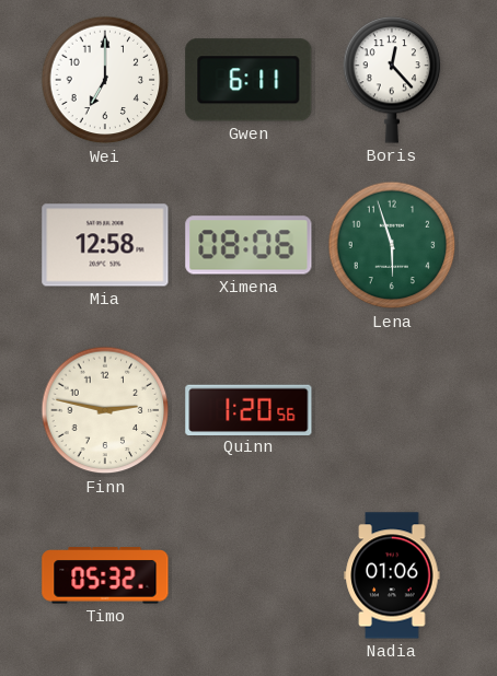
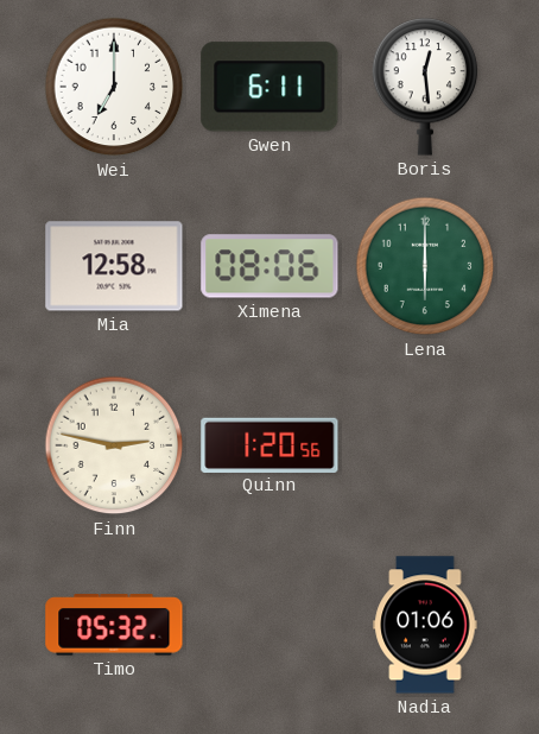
Boris: 12:23 -> 12:29
Lena: 5:57 -> 6:00
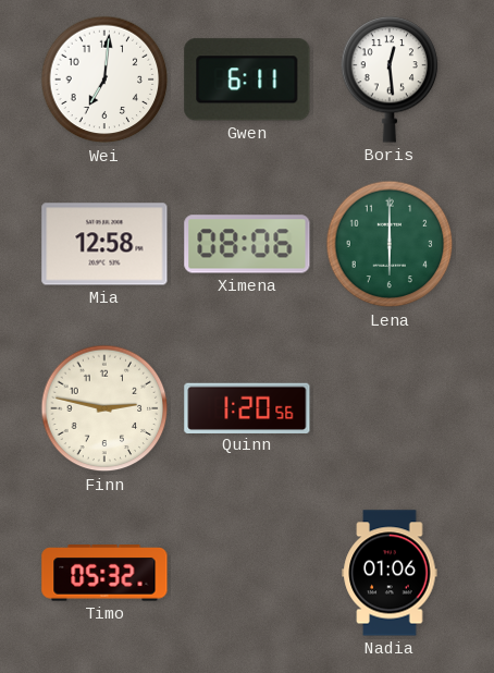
Wei: 7:00 -> 7:01
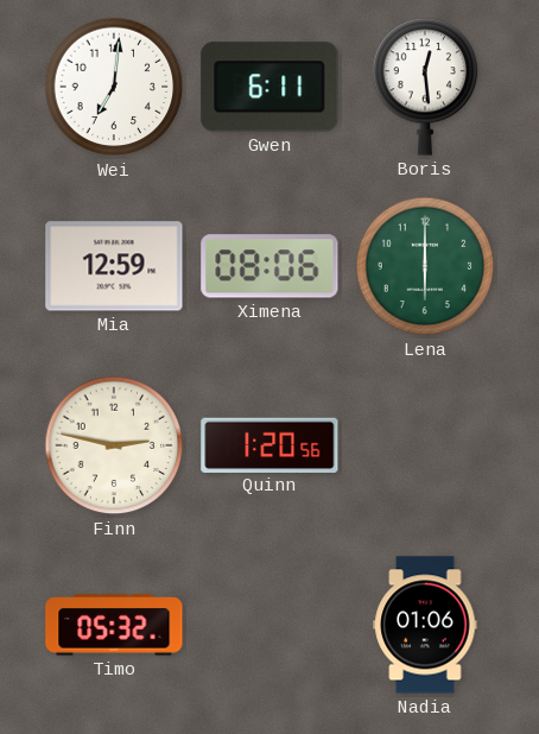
Mia: 12:58 -> 12:59
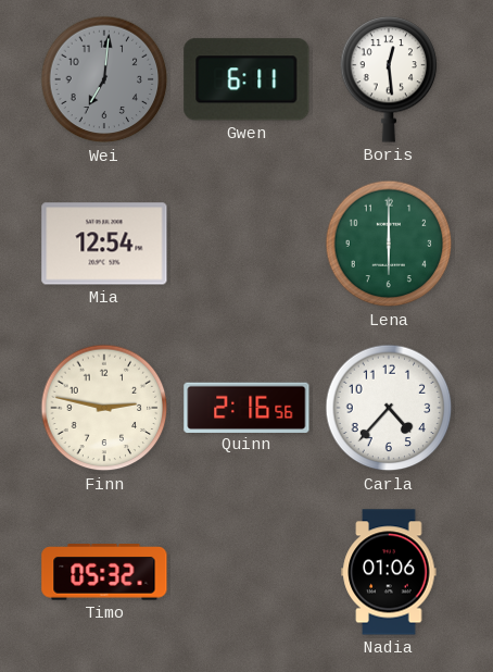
Wei dial: white -> grey
Mia: 12:59 -> 12:54
Ximena: 08:06 -> none
Quinn: 1:20 -> 2:16
Carla: none -> 4:37
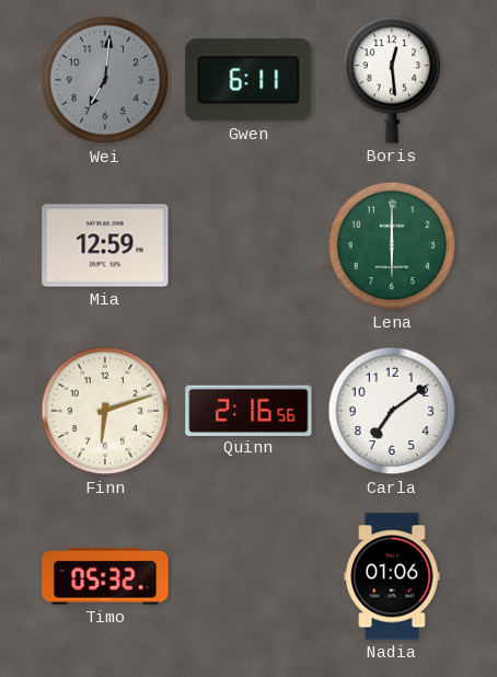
Mia: 12:54 -> 12:59
Finn: 2:47 -> 6:12
Carla: 4:37 -> 7:09
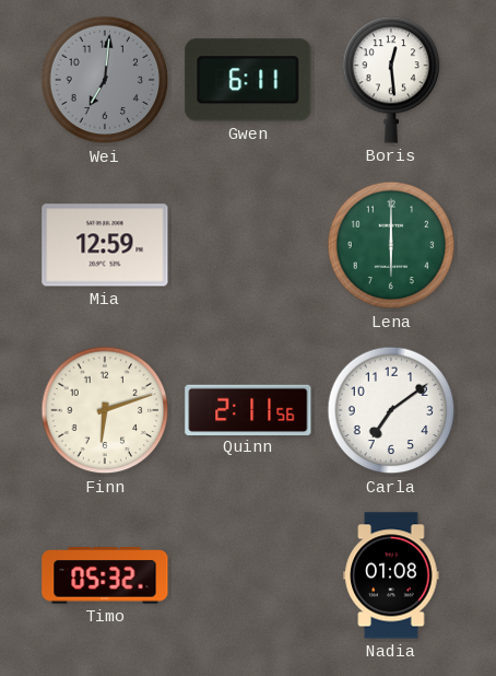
Quinn: 2:16 -> 2:11
Nadia: 01:06 -> 01:08
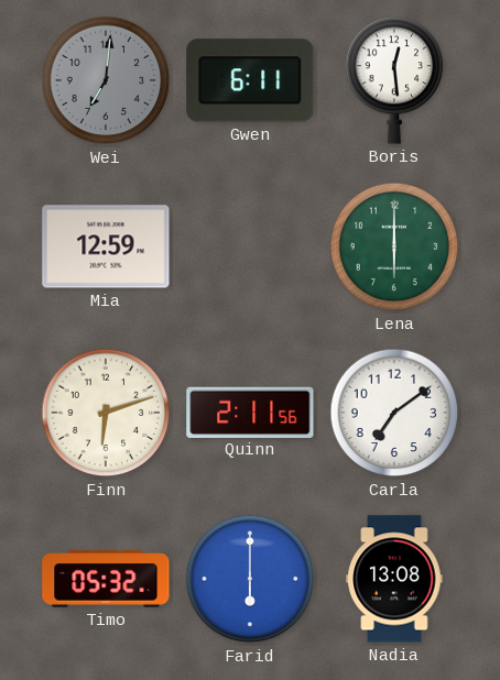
Farid: none -> 6:00
Nadia: 01:08 -> 13:08
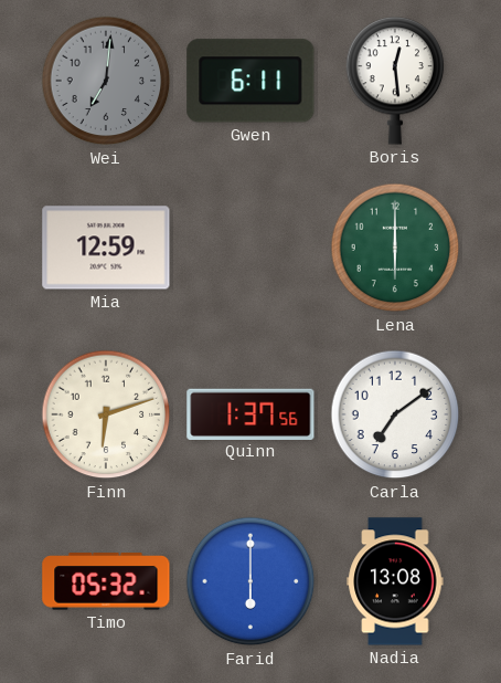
Quinn: 2:11 -> 1:37
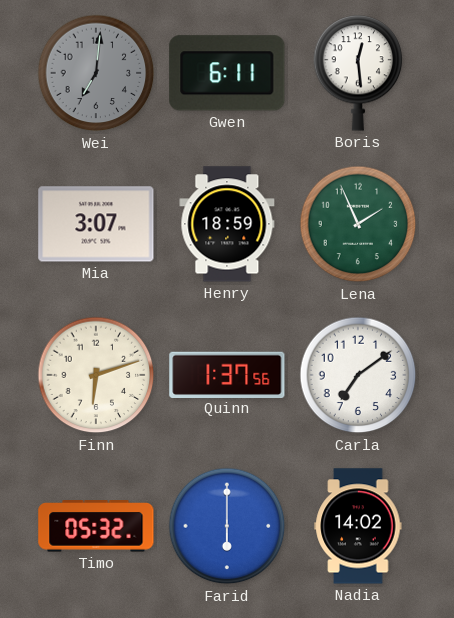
Mia: 12:59 -> 3:07
Henry: none -> 18:59
Lena: 6:00 -> 1:56
Nadia: 13:08 -> 14:02
